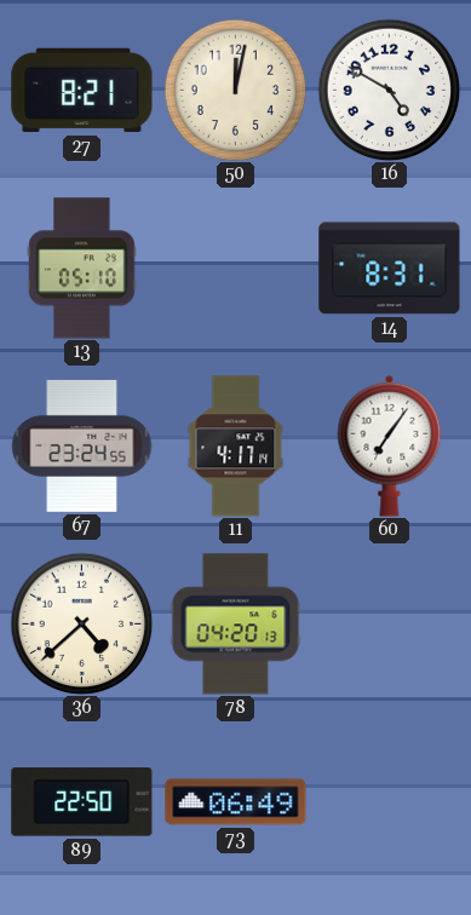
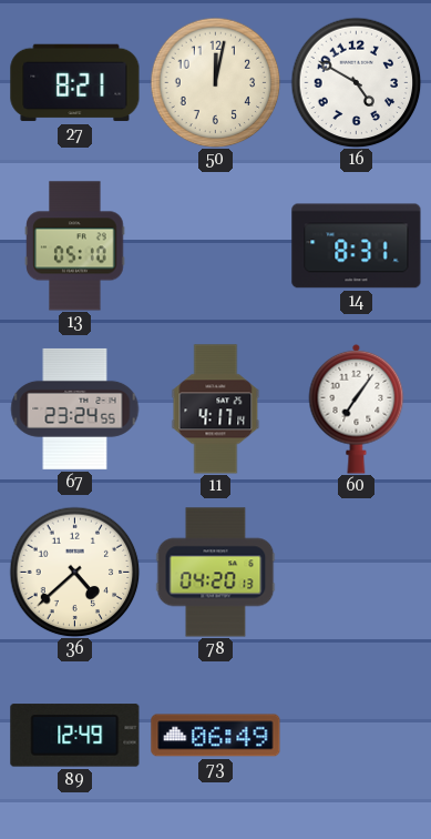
89: 22:50 -> 12:49
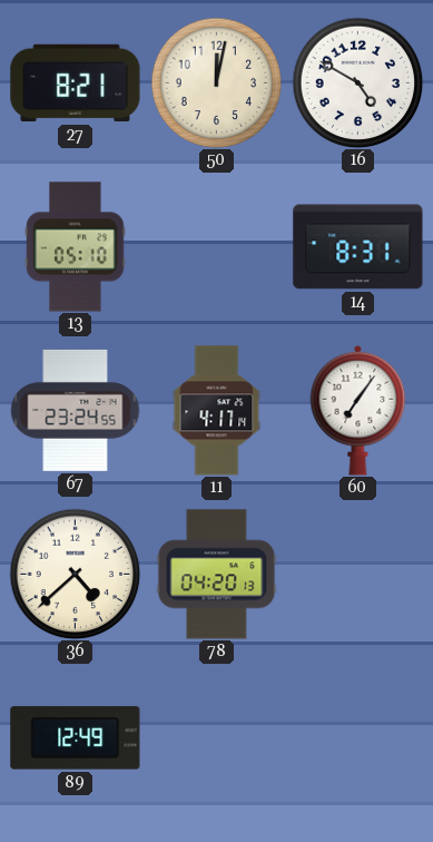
73: 06:49 -> none
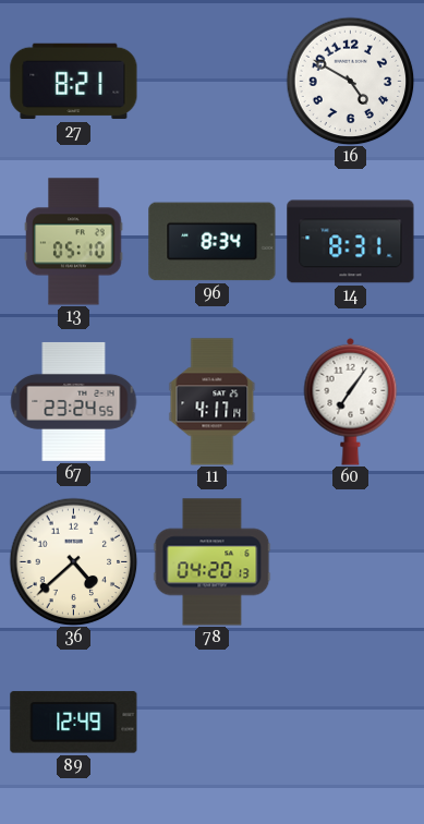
50: 12:02 -> none
96: none -> 8:34
